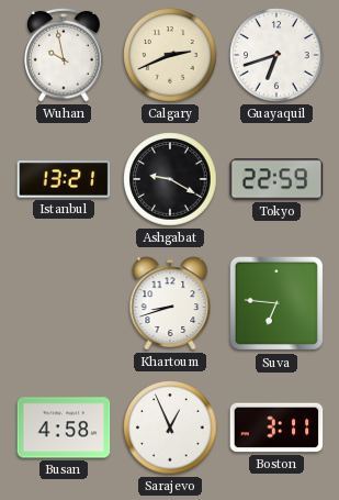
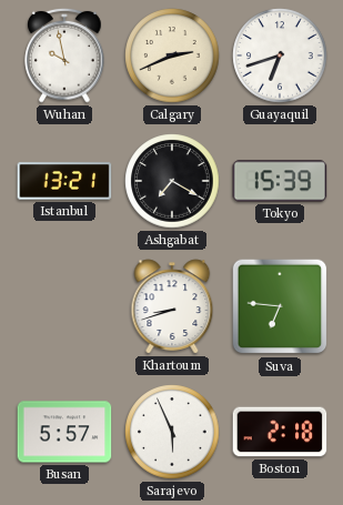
Ashgabat: 9:20 -> 7:20
Tokyo: 22:59 -> 15:39
Busan: 4:58 -> 5:57
Sarajevo: 12:56 -> 5:56
Boston: 3:11 -> 2:18
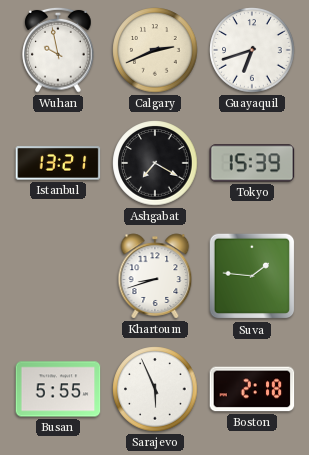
Suva: 6:46 -> 1:46
Busan: 5:57 -> 5:55
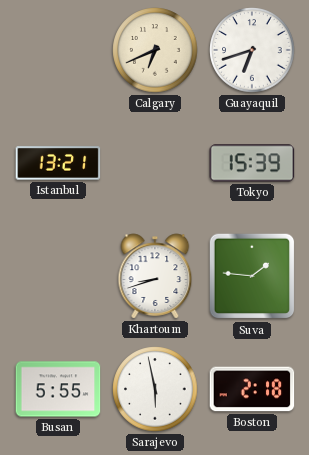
Wuhan: 9:58 -> none
Calgary: 2:41 -> 6:41
Ashgabat: 7:20 -> none
Sarajevo: 5:56 -> 5:58
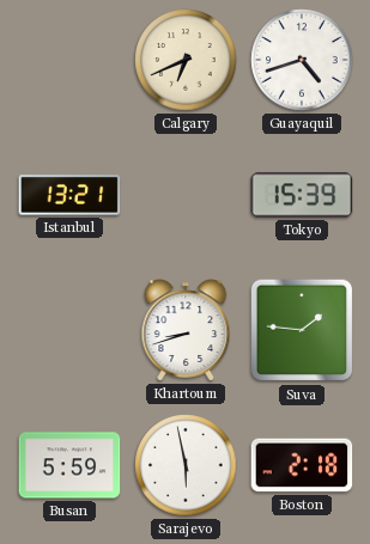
Guayaquil: 6:42 -> 4:42
Busan: 5:55 -> 5:59
